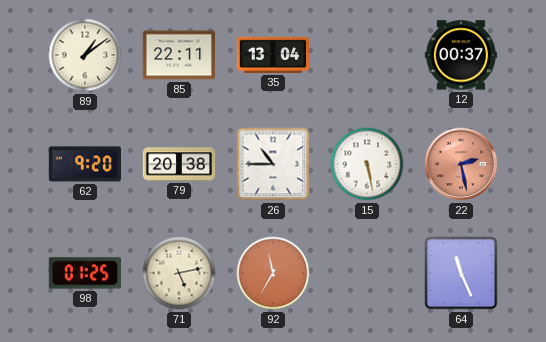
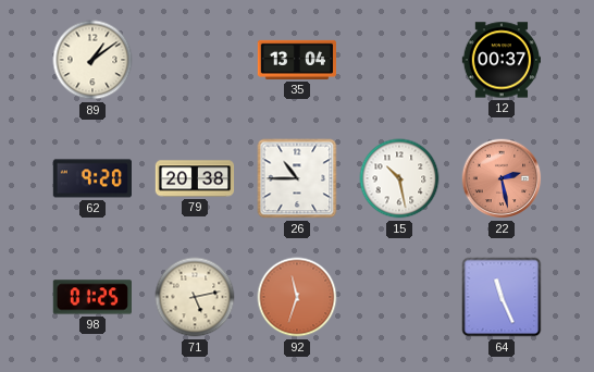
85: 22:11 -> none
15: 5:28 -> 10:28
92: 11:35 -> 11:33
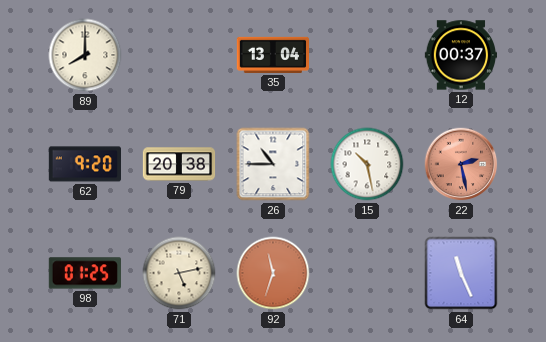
89: 1:09 -> 8:00
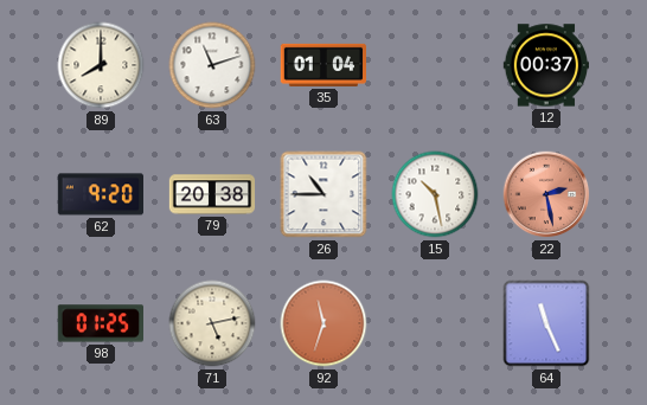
63: none -> 11:12
35: 13:04 -> 01:04
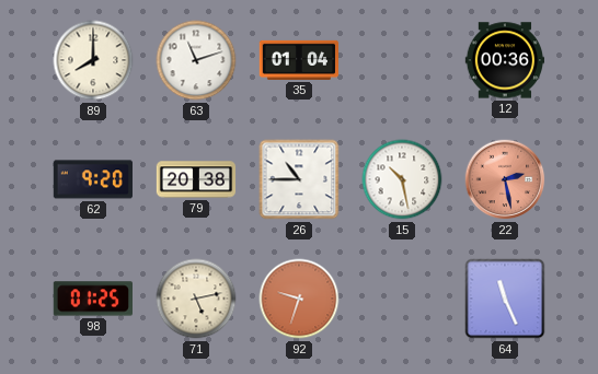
12: 00:37 -> 00:36
92: 11:33 -> 9:33
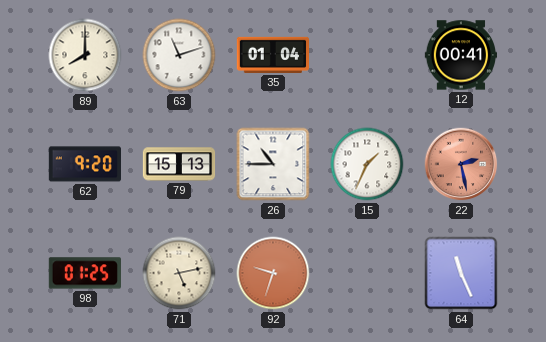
12: 00:36 -> 00:41
79: 20:38 -> 15:13
15: 10:28 -> 1:34
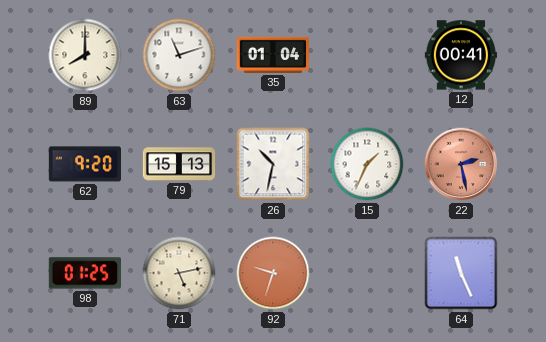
26: 10:45 -> 10:32
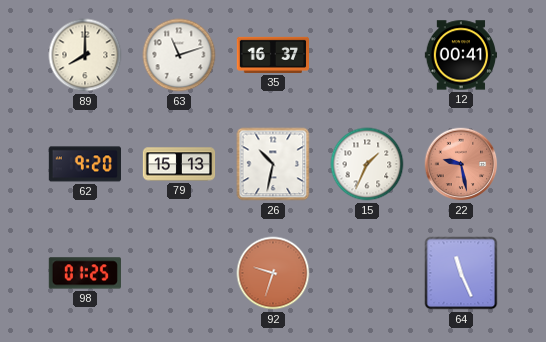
35: 01:04 -> 16:37
22: 2:28 -> 9:28
71: 5:13 -> none
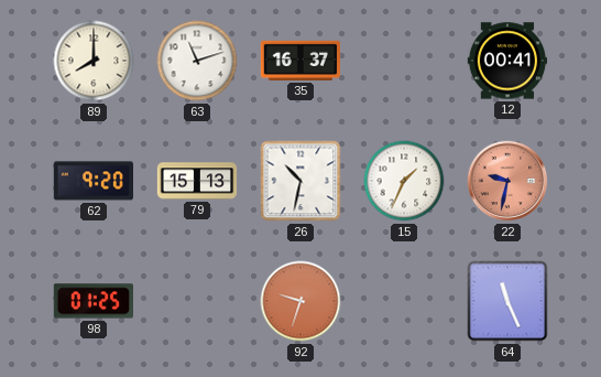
22: 9:28 -> 9:32
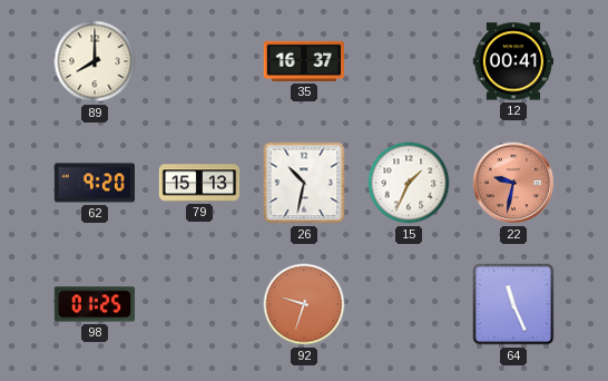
63: 11:12 -> none
